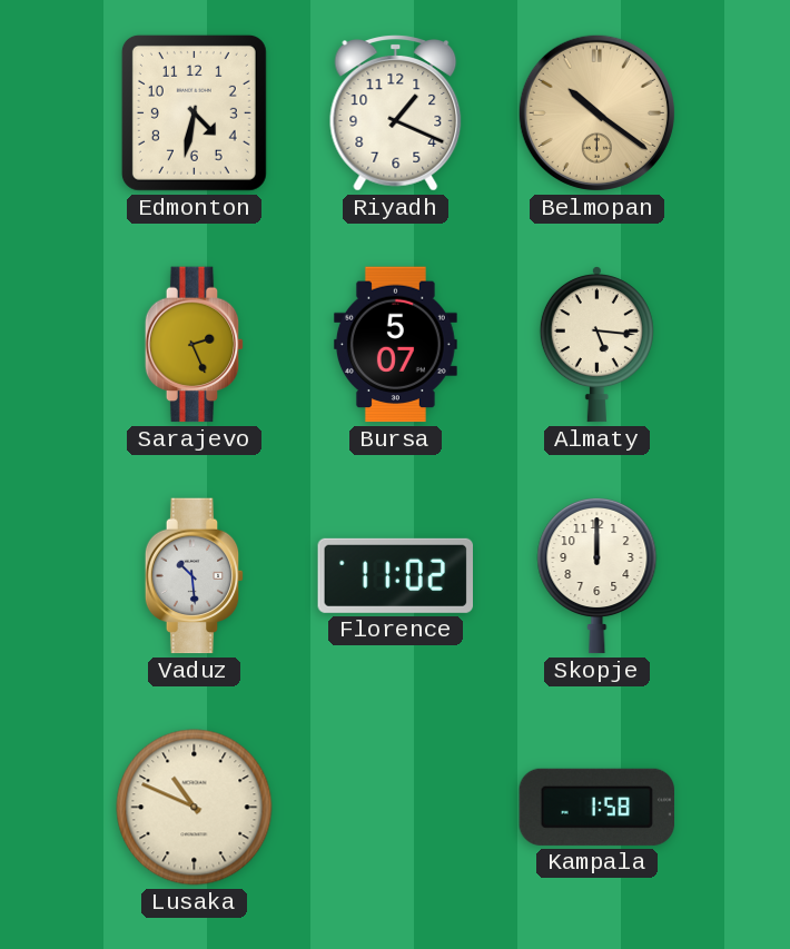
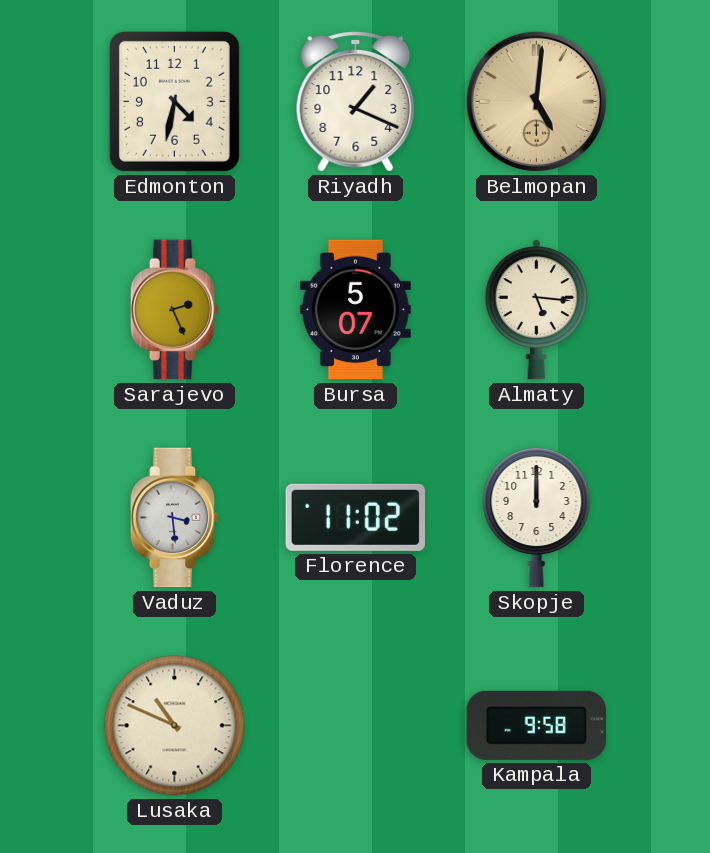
Belmopan: 10:21 -> 5:01
Vaduz: 10:29 -> 3:29
Kampala: 1:58 -> 9:58
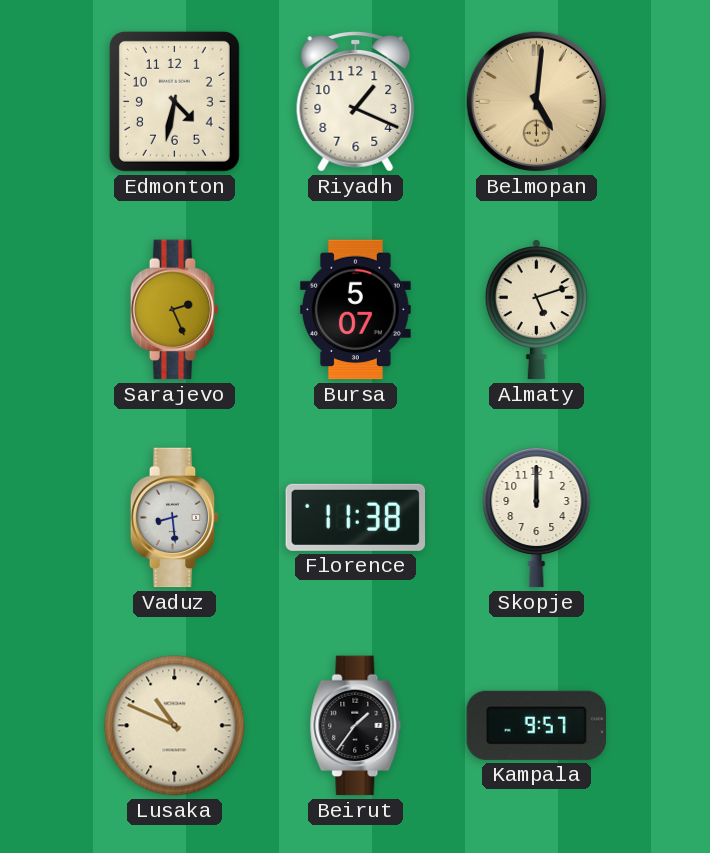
Almaty: 5:16 -> 5:12
Vaduz: 3:29 -> 8:29
Florence: 11:02 -> 11:38
Beirut: none -> 1:36
Kampala: 9:58 -> 9:57
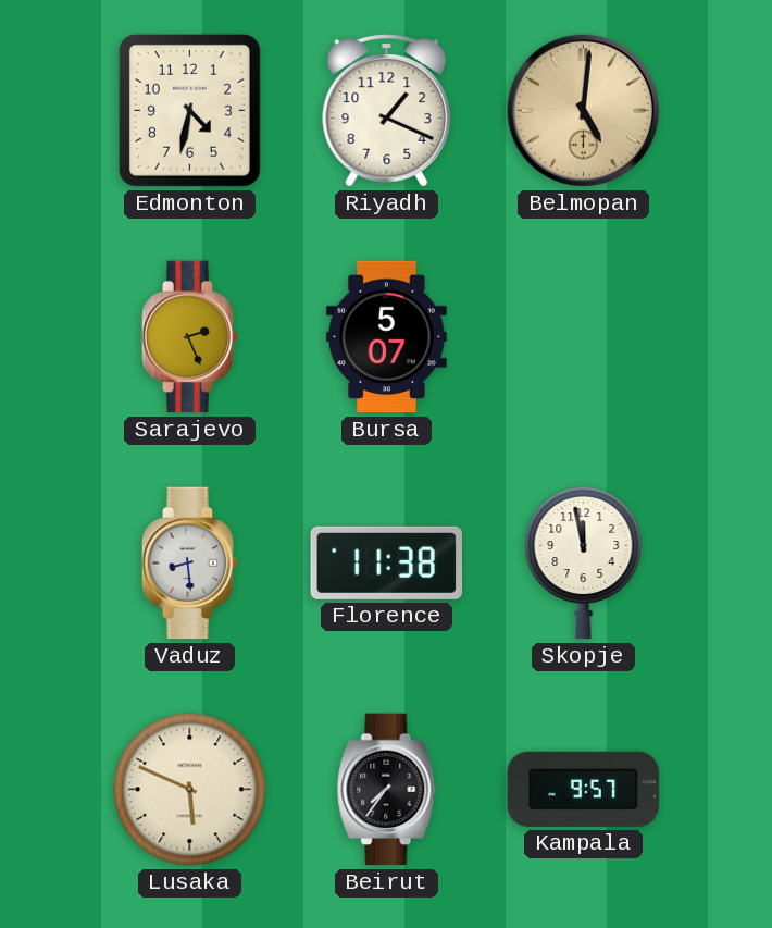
Almaty: 5:12 -> none
Skopje: 12:00 -> 11:58
Lusaka: 10:49 -> 5:49
Beirut: 1:36 -> 7:36
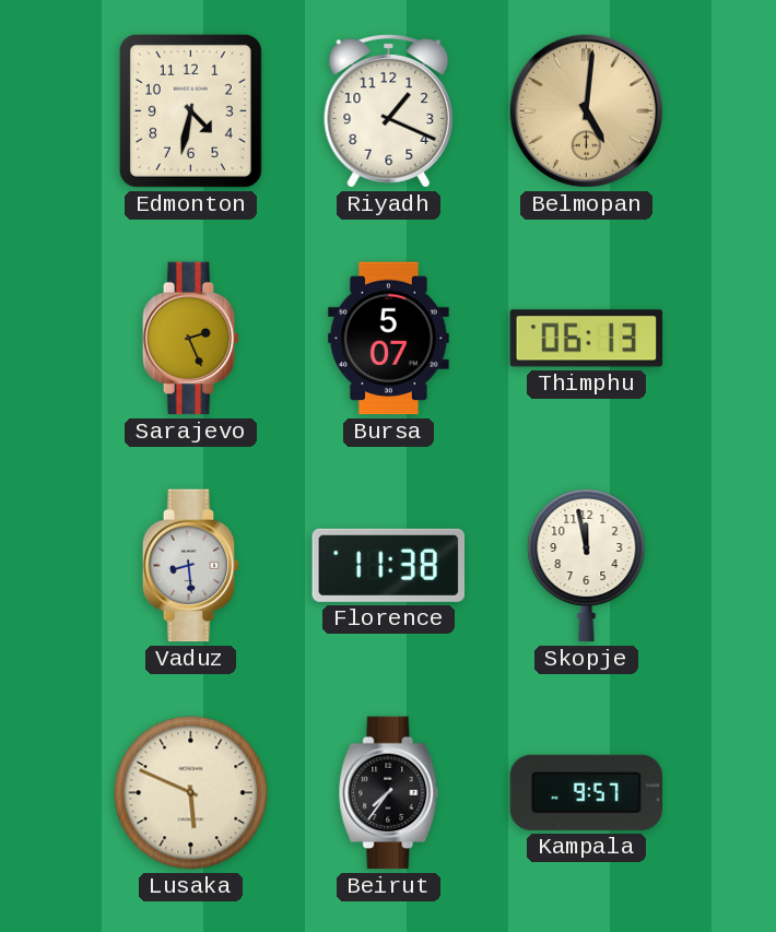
Thimphu: none -> 06:13
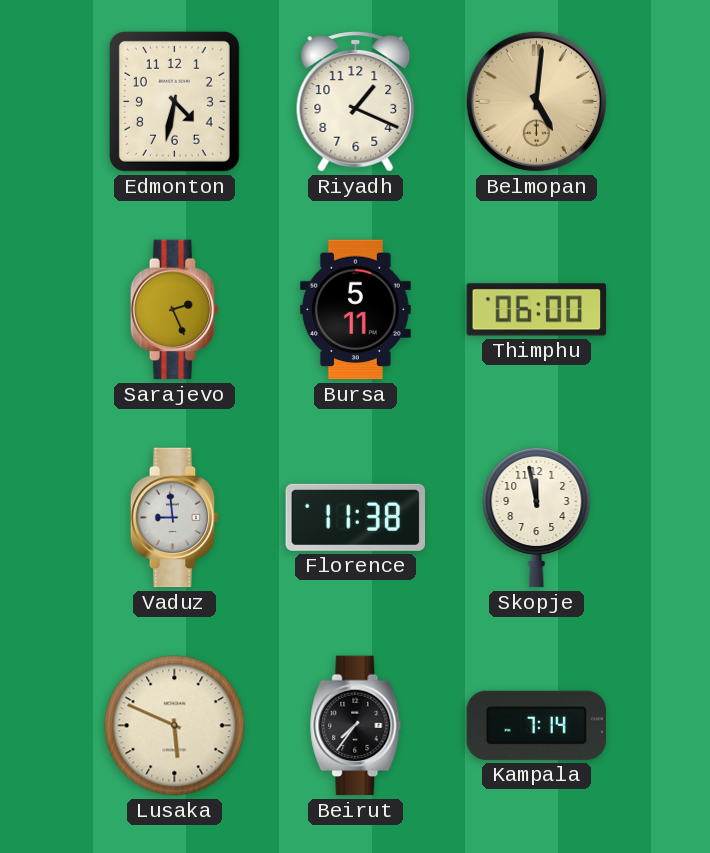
Bursa: 5:07 -> 5:11
Thimphu: 06:13 -> 06:00
Vaduz: 8:29 -> 8:59
Kampala: 9:57 -> 7:14
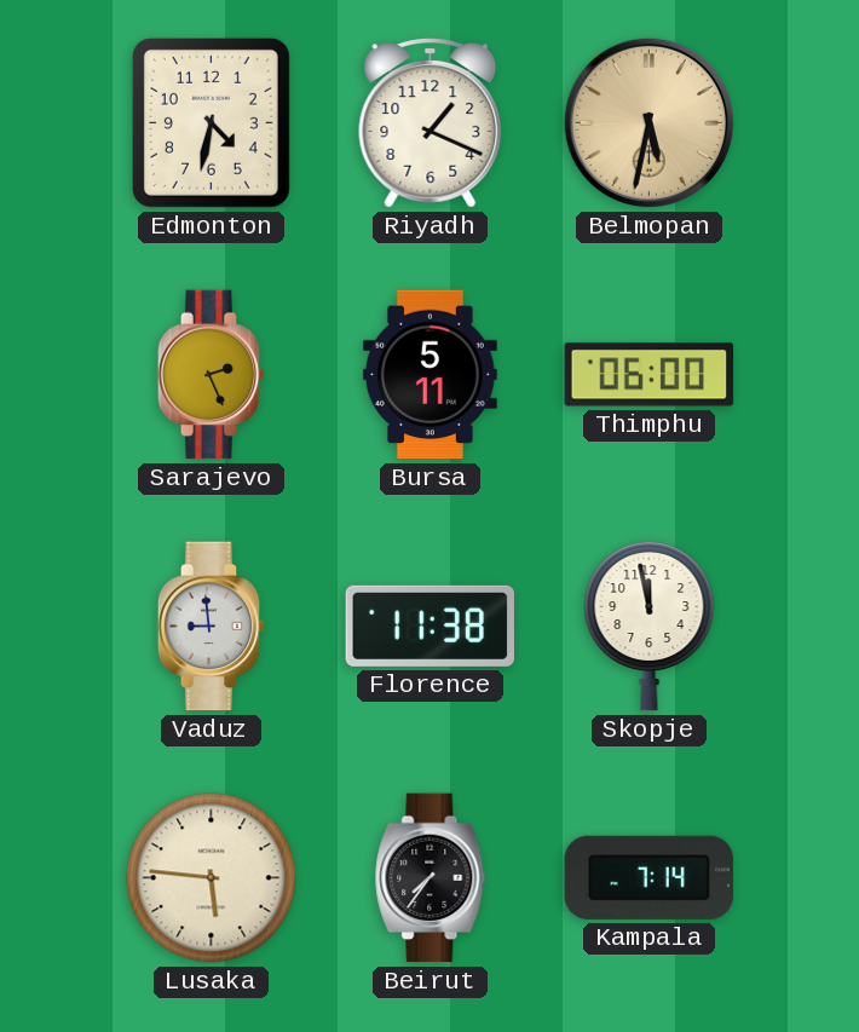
Belmopan: 5:01 -> 5:32
Lusaka: 5:49 -> 5:46
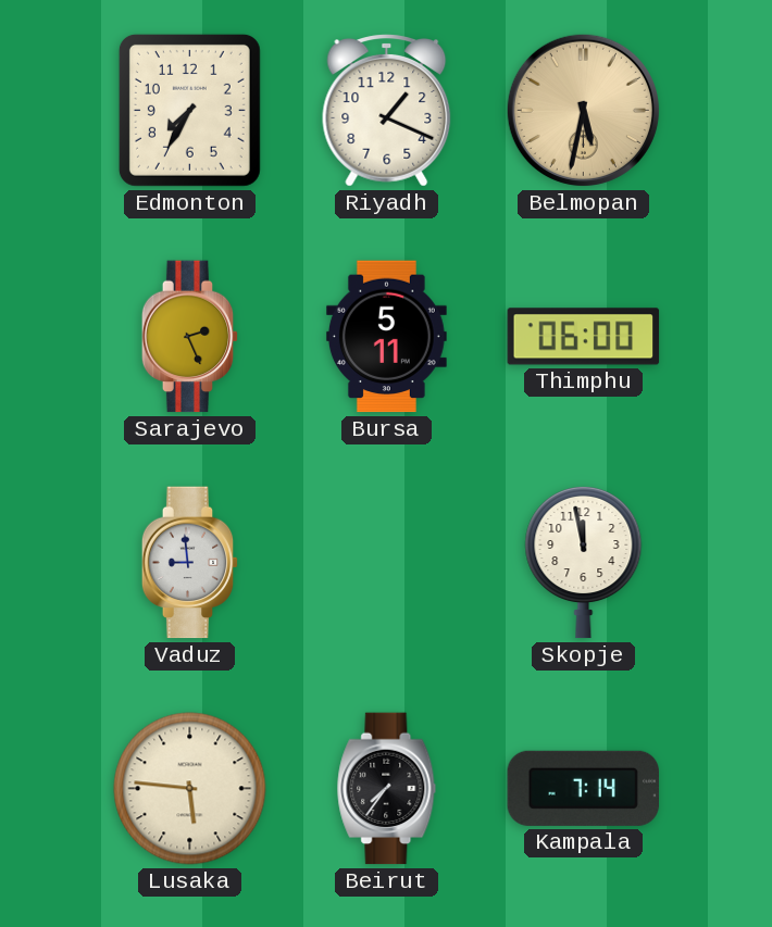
Edmonton: 4:32 -> 7:35
Florence: 11:38 -> none
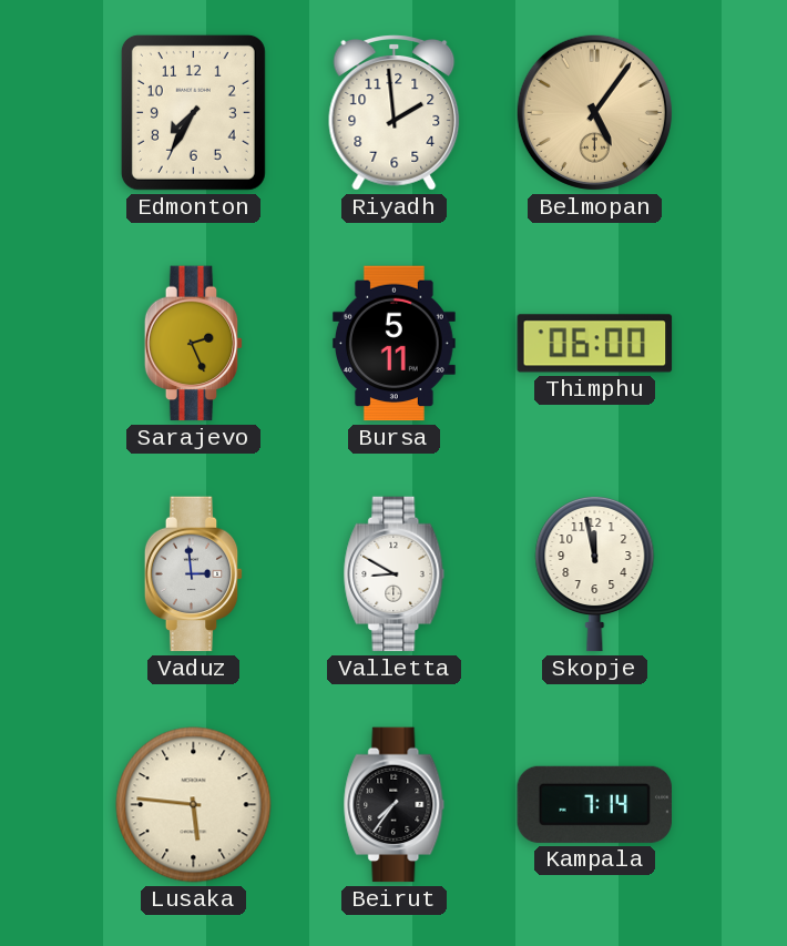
Riyadh: 1:19 -> 1:59
Belmopan: 5:32 -> 5:06
Vaduz: 8:59 -> 2:59
Valletta: none -> 8:50
